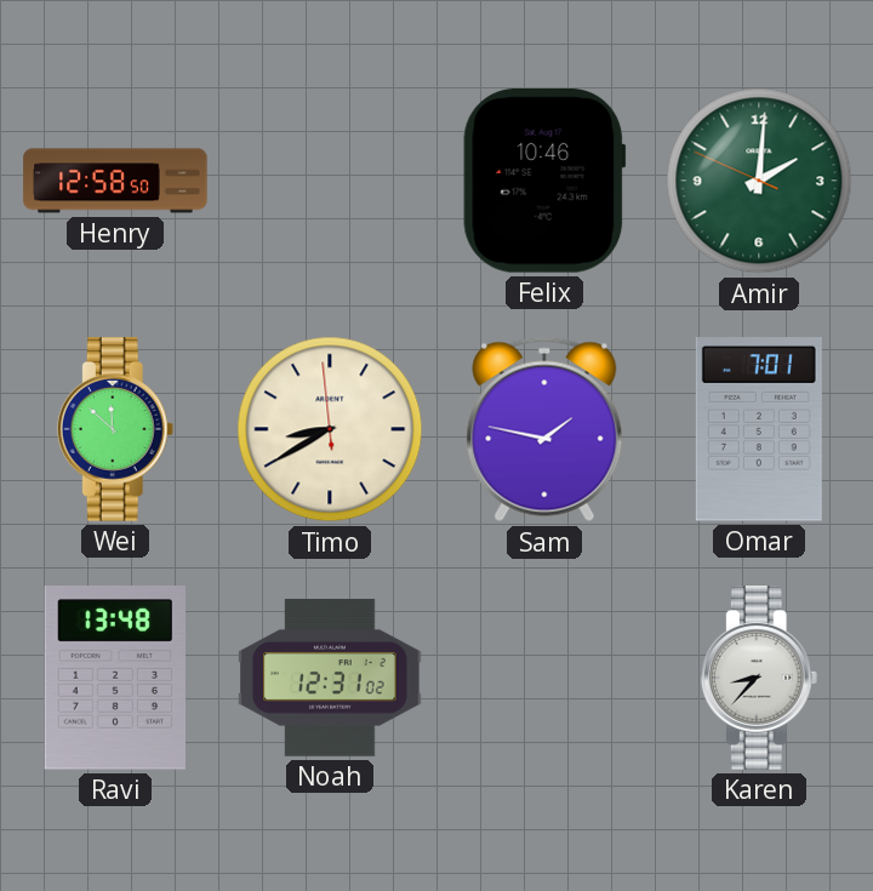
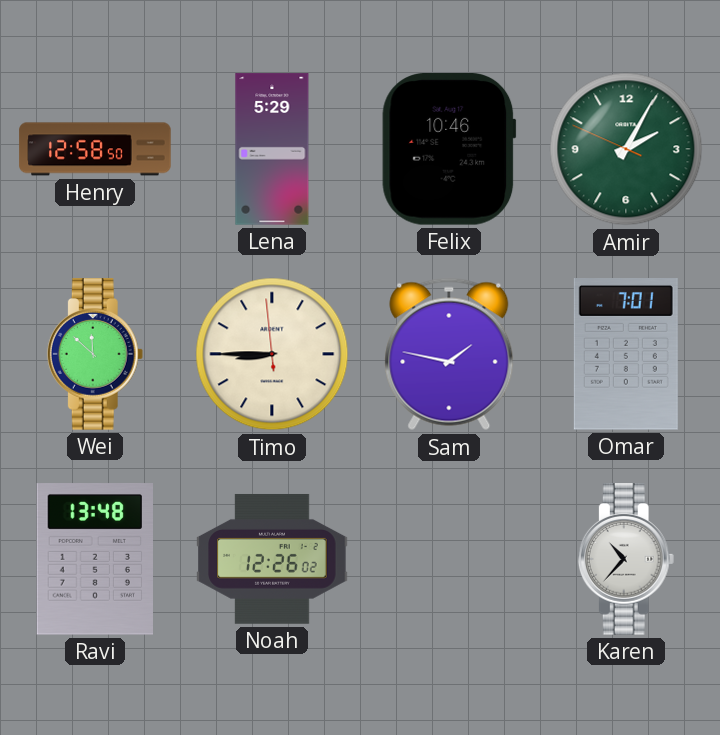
Lena: none -> 5:29
Amir: 2:00 -> 2:04
Timo: 8:39 -> 8:44
Noah: 12:31 -> 12:26
Karen: 8:37 -> 10:37
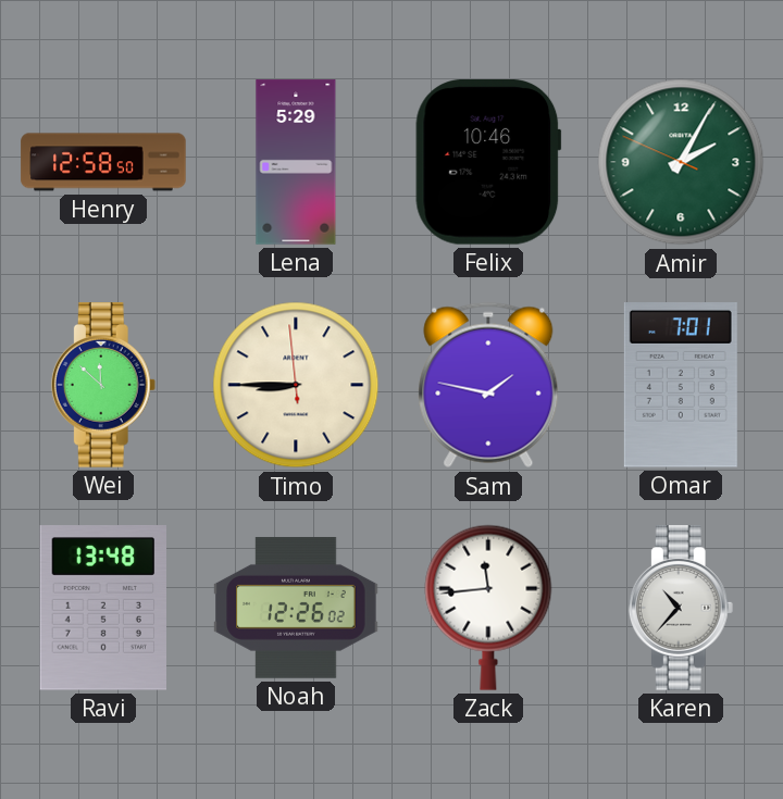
Zack: none -> 11:44
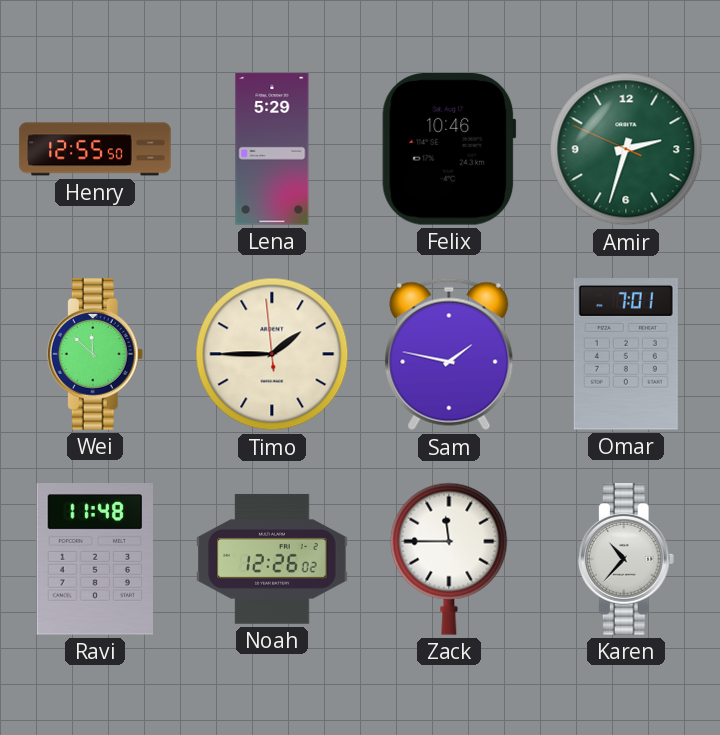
Henry: 12:58 -> 12:55
Amir: 2:04 -> 2:32
Timo: 8:44 -> 1:44
Ravi: 13:48 -> 11:48
Zack: 11:44 -> 11:45
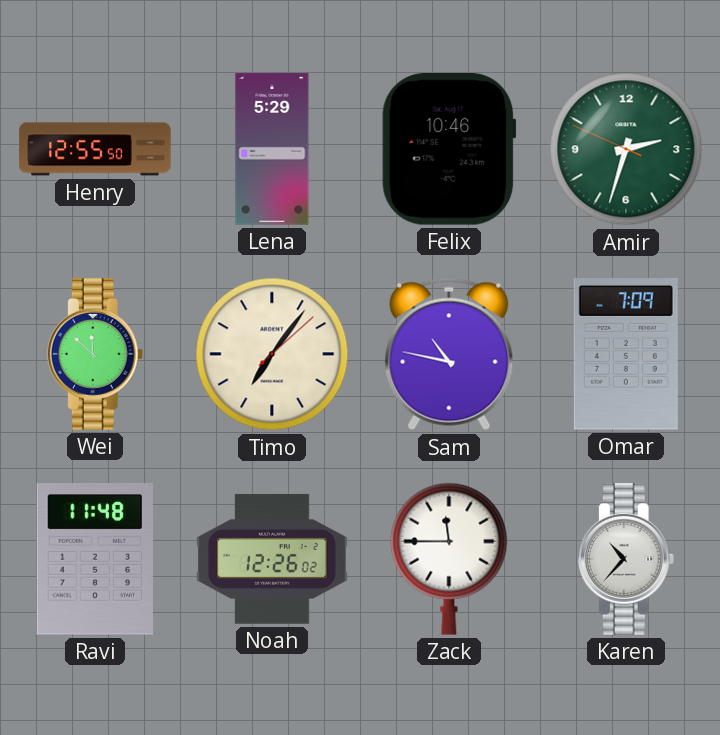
Timo: 1:44 -> 7:06
Sam: 1:47 -> 10:47
Omar: 7:01 -> 7:09
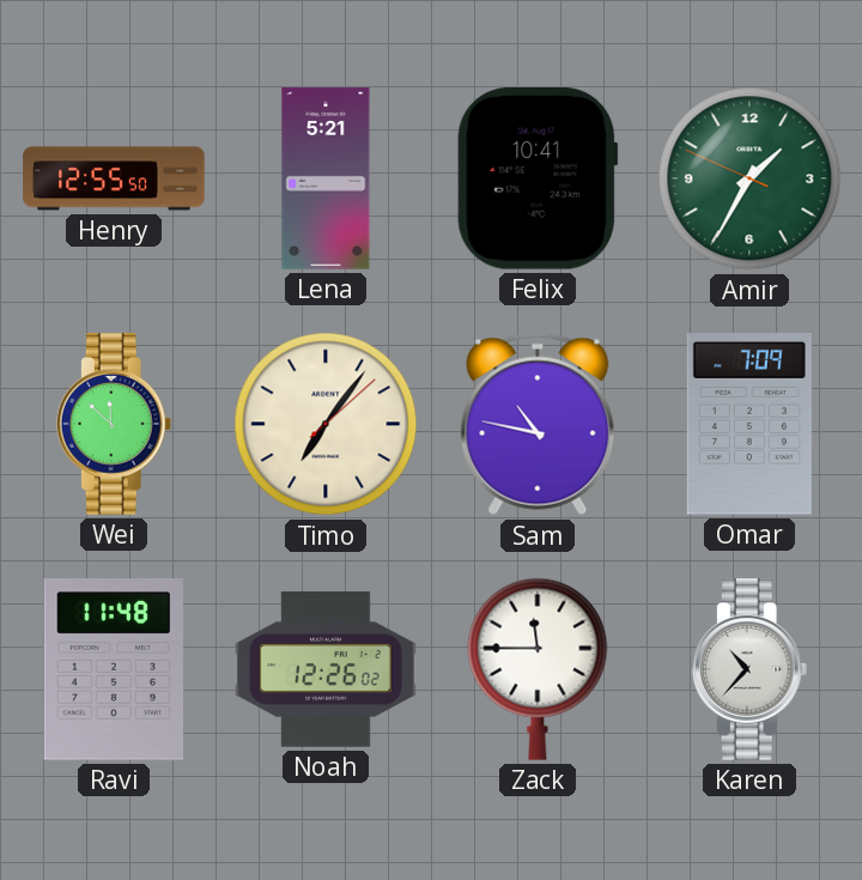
Lena: 5:29 -> 5:21
Felix: 10:46 -> 10:41
Amir: 2:32 -> 1:34
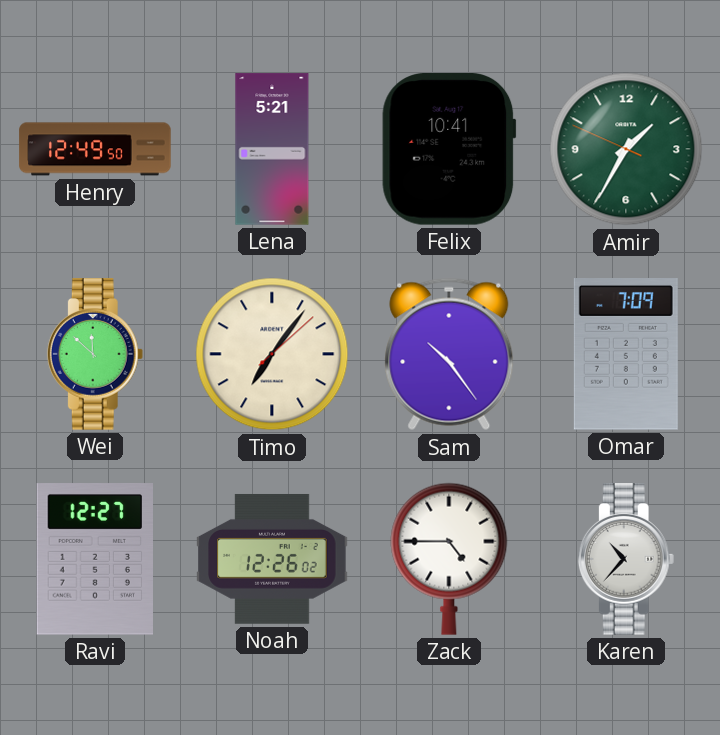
Henry: 12:55 -> 12:49
Sam: 10:47 -> 10:24
Ravi: 11:48 -> 12:27
Zack: 11:45 -> 4:45
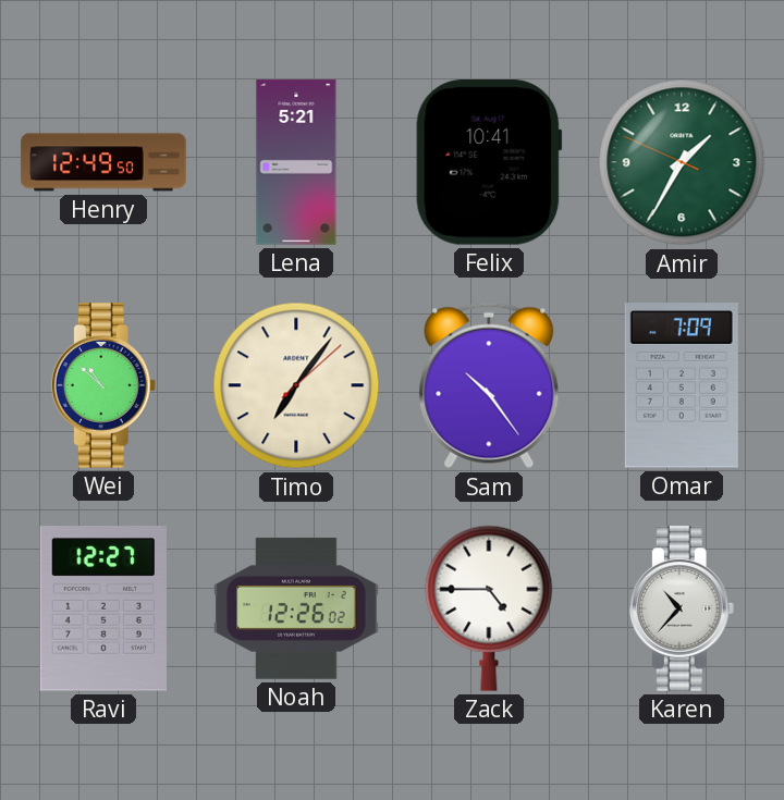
Wei: 11:52 -> 10:52
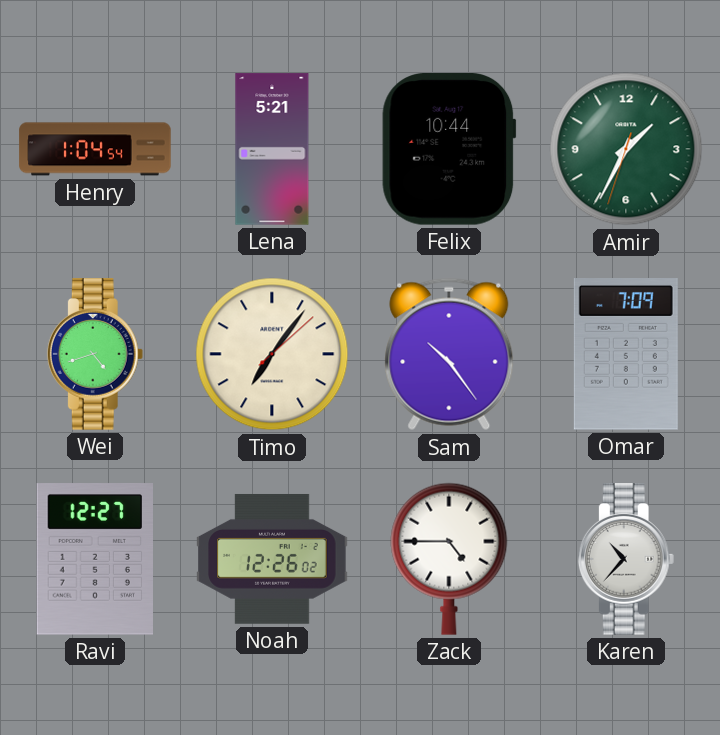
Henry: 12:49 -> 1:04
Felix: 10:41 -> 10:44
Amir: 1:34:49 -> 1:34:33
Wei: 10:52 -> 4:42
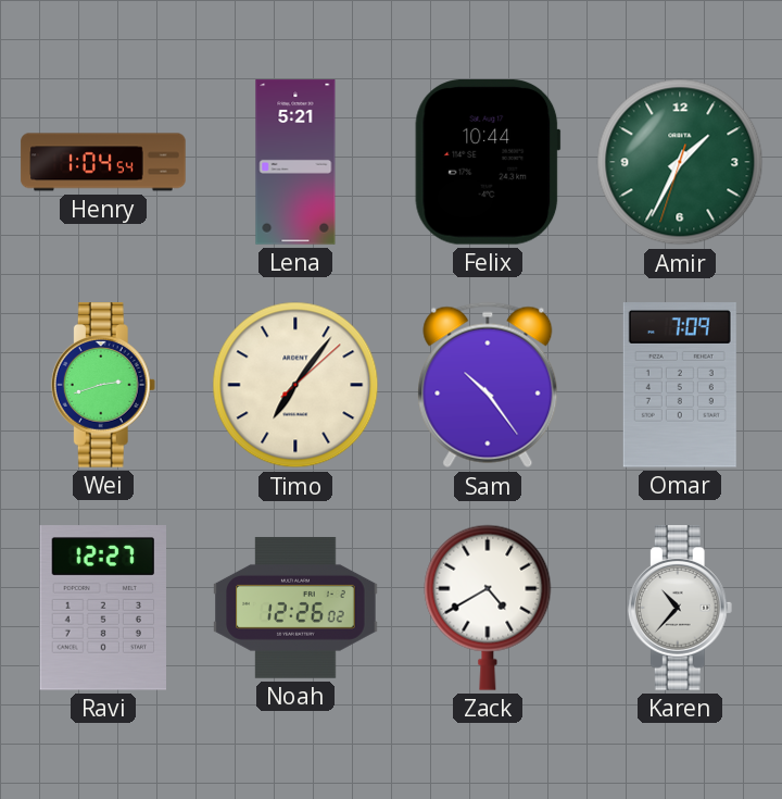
Wei: 4:42 -> 2:42
Zack: 4:45 -> 4:40
